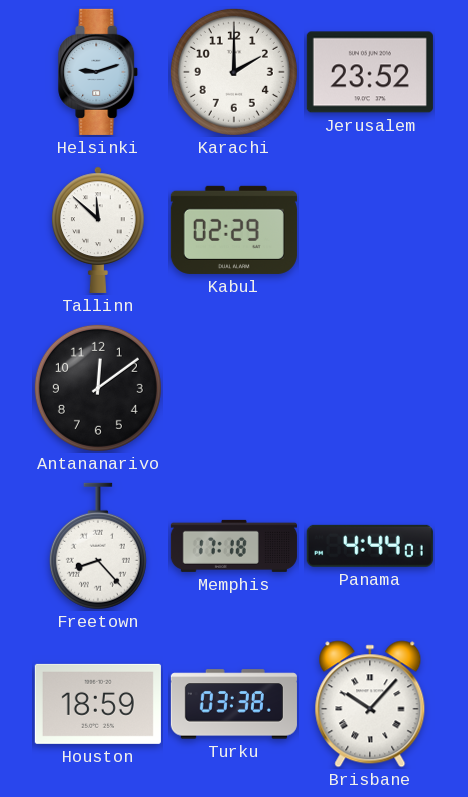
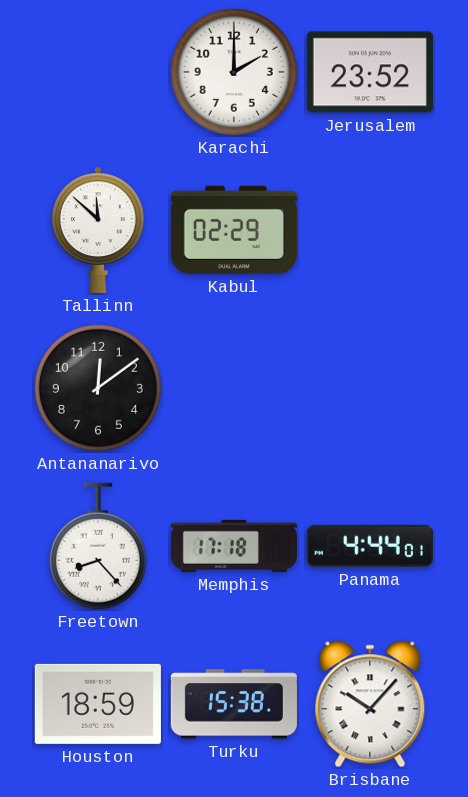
Helsinki: 9:12 -> none
Turku: 03:38 -> 15:38
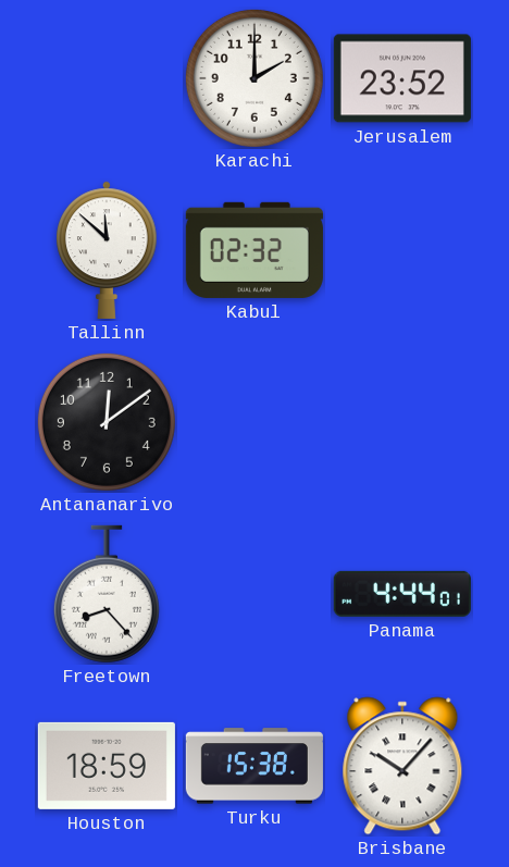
Kabul: 02:29 -> 02:32
Memphis: 17:18 -> none
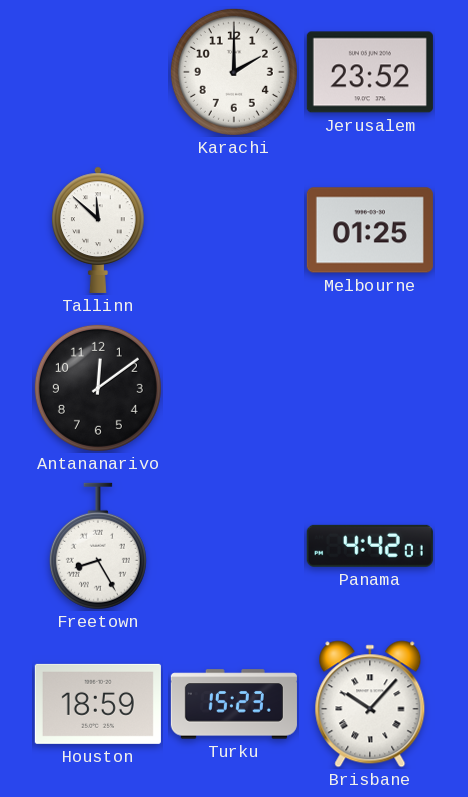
Kabul: 02:32 -> none
Melbourne: none -> 01:25
Freetown: 8:23 -> 8:25
Panama: 4:44 -> 4:42
Turku: 15:38 -> 15:23
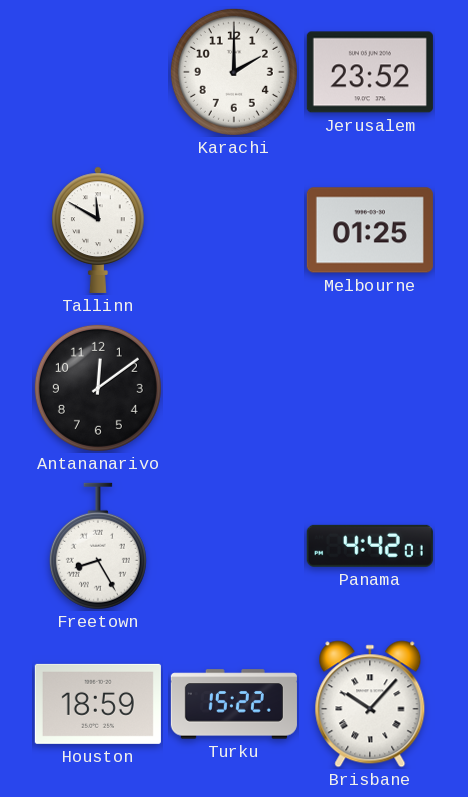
Tallinn: 11:52 -> 11:50
Turku: 15:23 -> 15:22
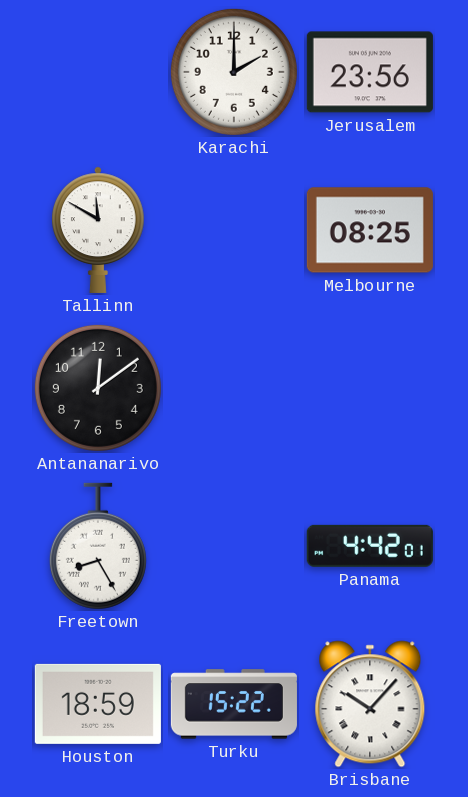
Jerusalem: 23:52 -> 23:56
Melbourne: 01:25 -> 08:25
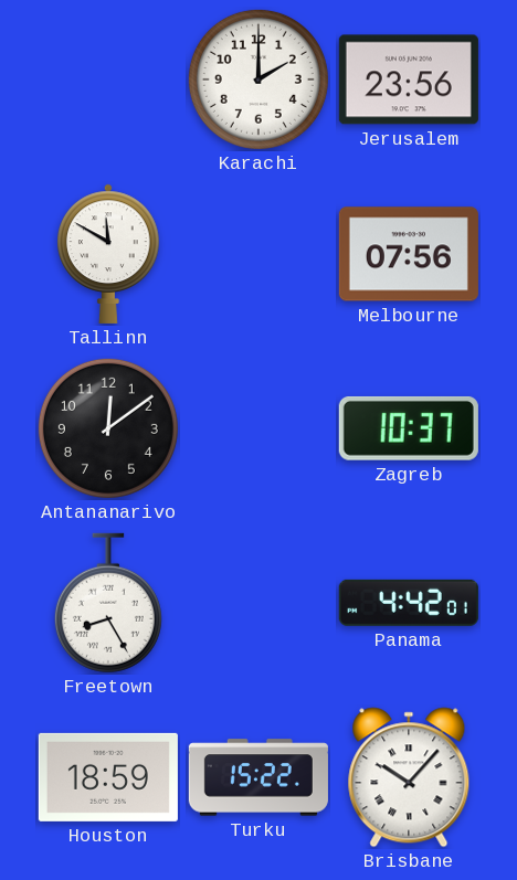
Melbourne: 08:25 -> 07:56
Zagreb: none -> 10:37
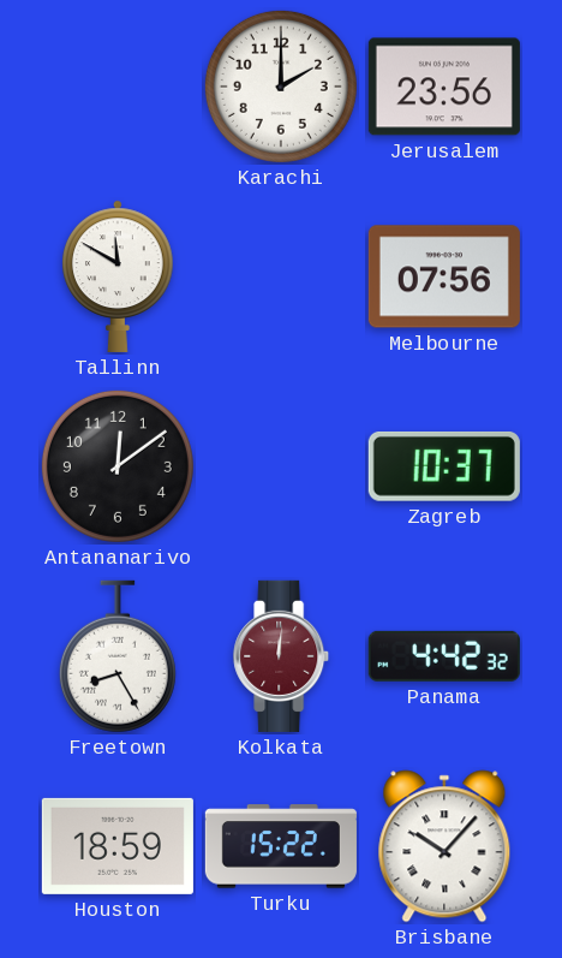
Kolkata: none -> 12:01
Panama: 4:42:01 -> 4:42:32
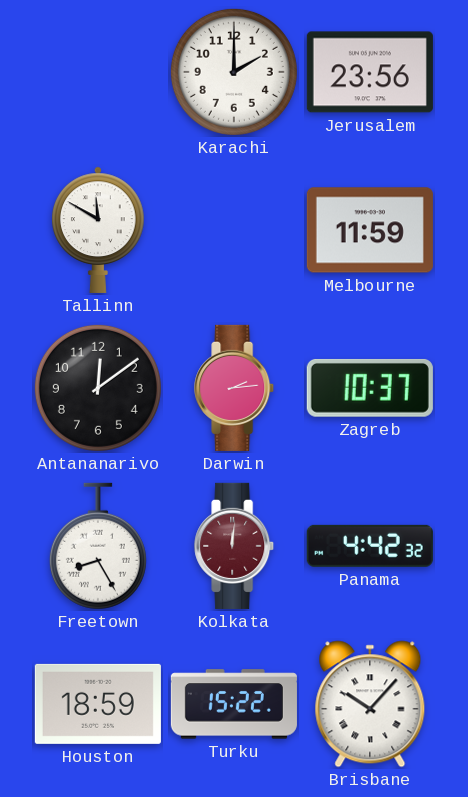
Melbourne: 07:56 -> 11:59
Darwin: none -> 2:14
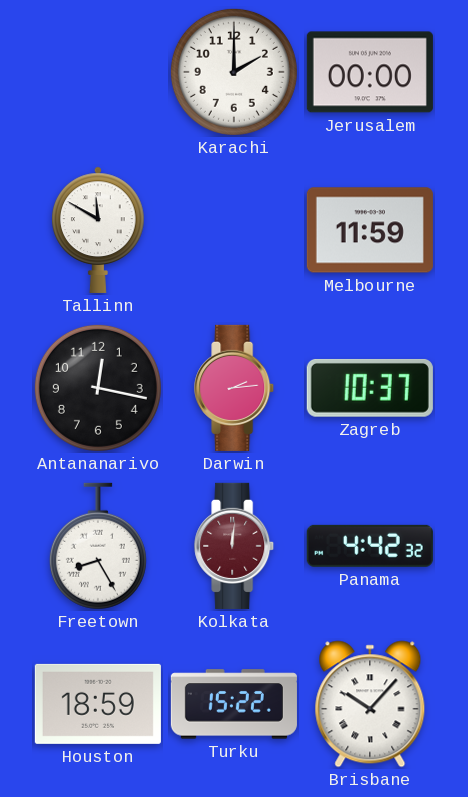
Jerusalem: 23:56 -> 00:00
Antananarivo: 12:09 -> 12:17
